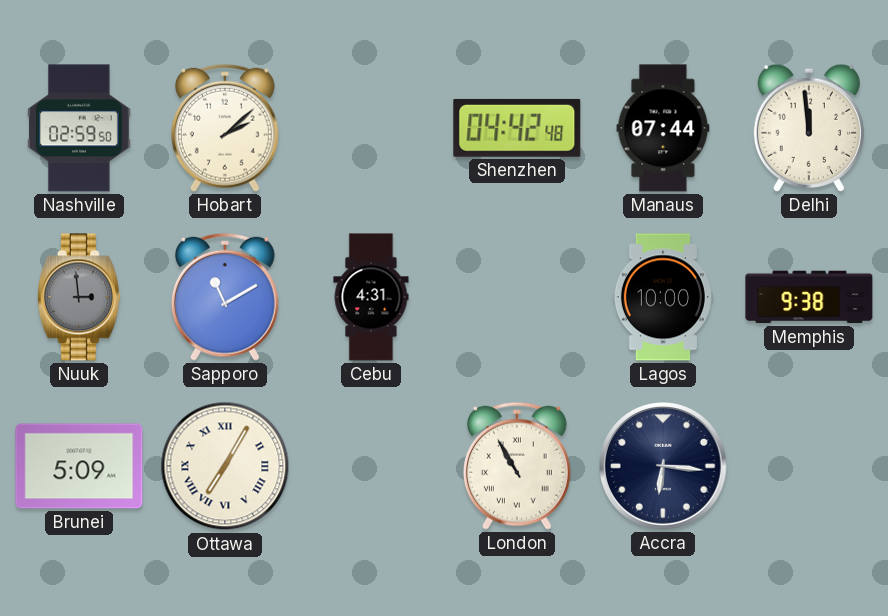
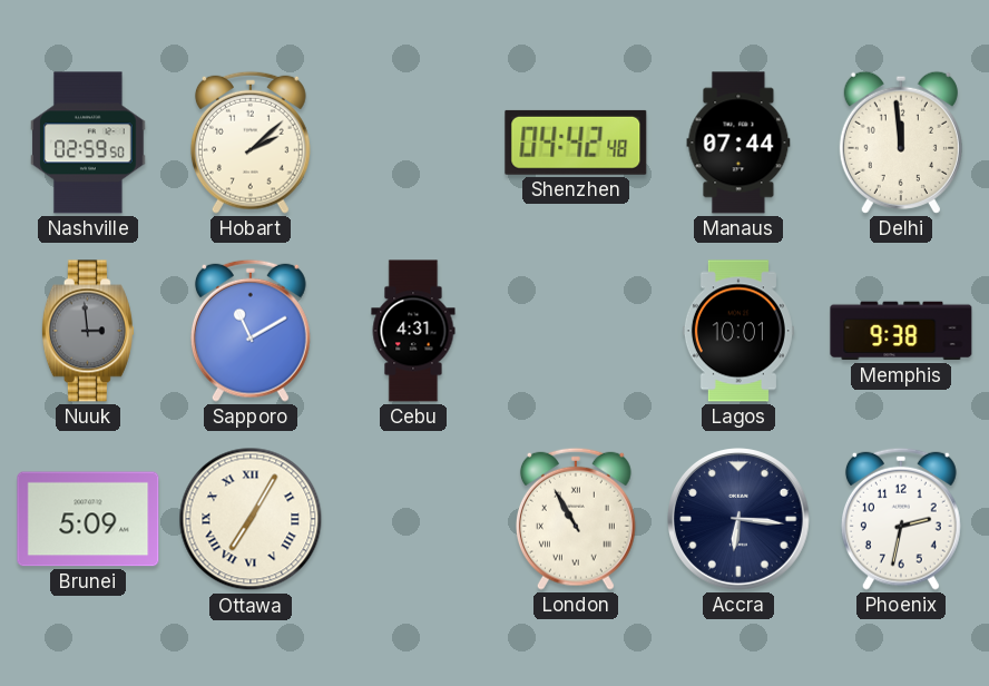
Lagos: 10:00 -> 10:01
Phoenix: none -> 2:32
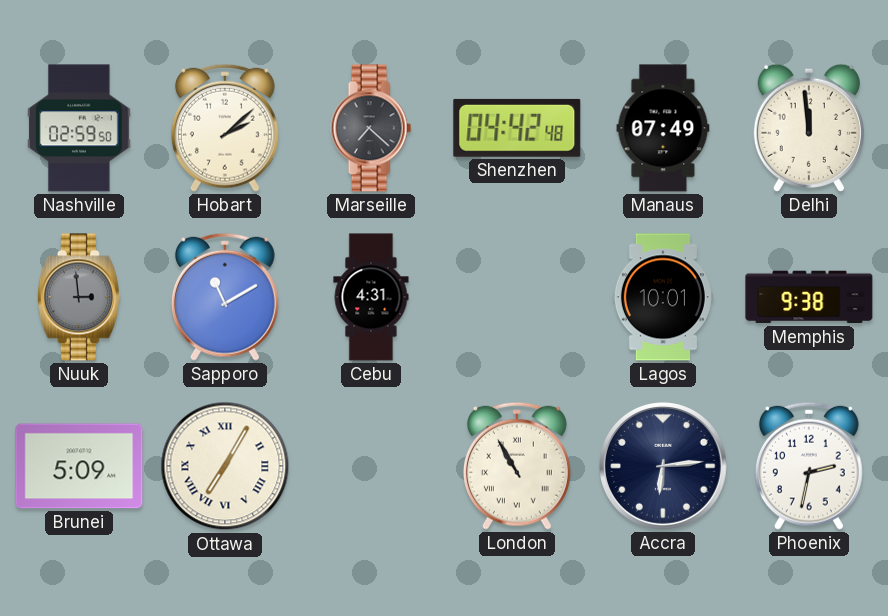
Marseille: none -> 7:22
Manaus: 07:44 -> 07:49
Accra: 6:16 -> 6:14
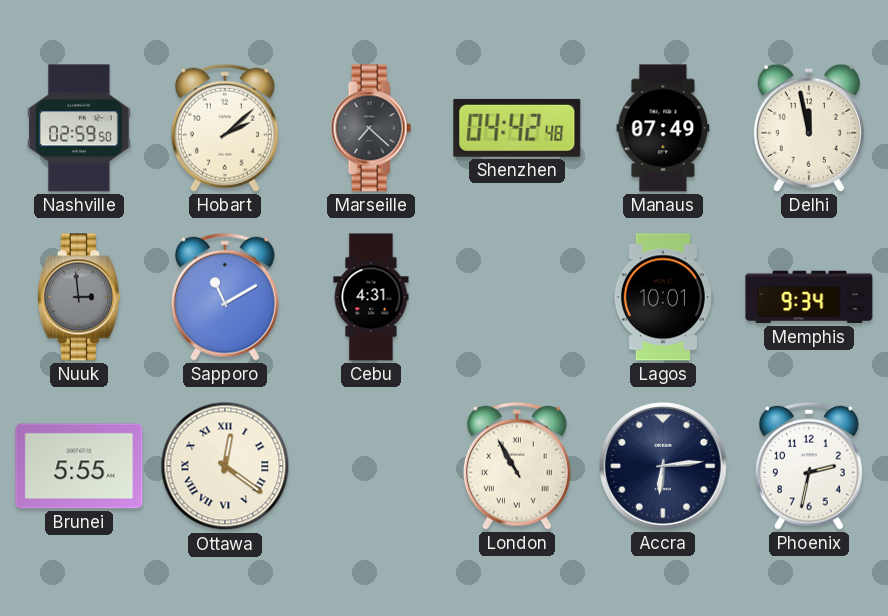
Delhi: 11:59 -> 11:58
Memphis: 9:38 -> 9:34
Brunei: 5:09 -> 5:55
Ottawa: 7:05 -> 12:21
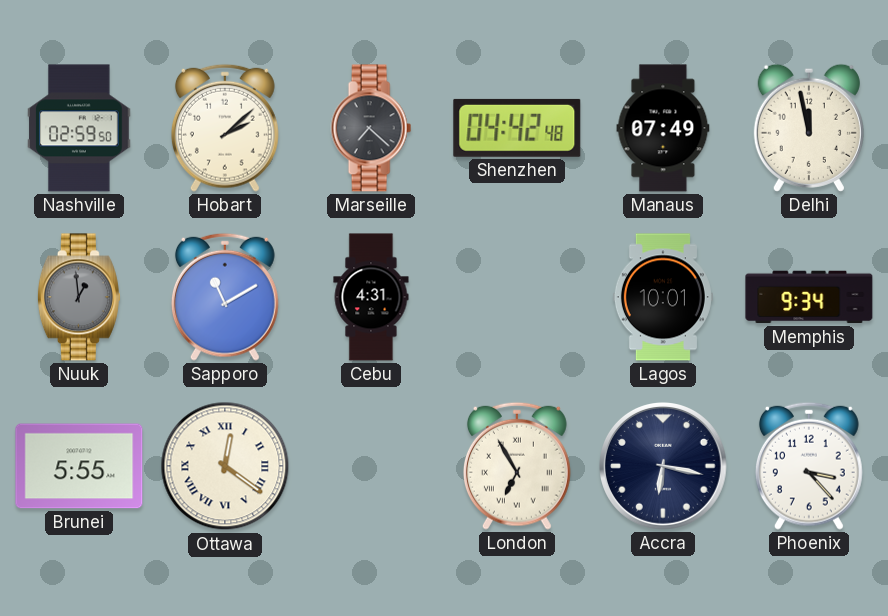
Nuuk: 2:59 -> 12:59
London: 10:55 -> 6:55
Accra: 6:14 -> 6:17
Phoenix: 2:32 -> 3:23
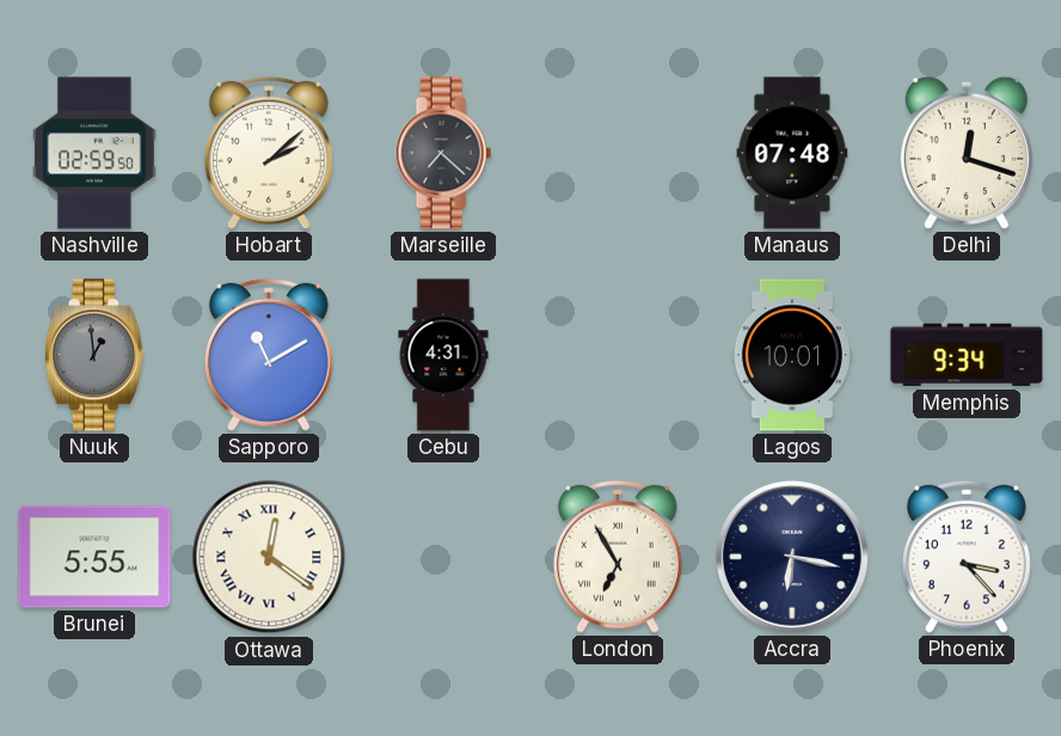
Shenzhen: 04:42 -> none
Manaus: 07:49 -> 07:48
Delhi: 11:58 -> 12:18
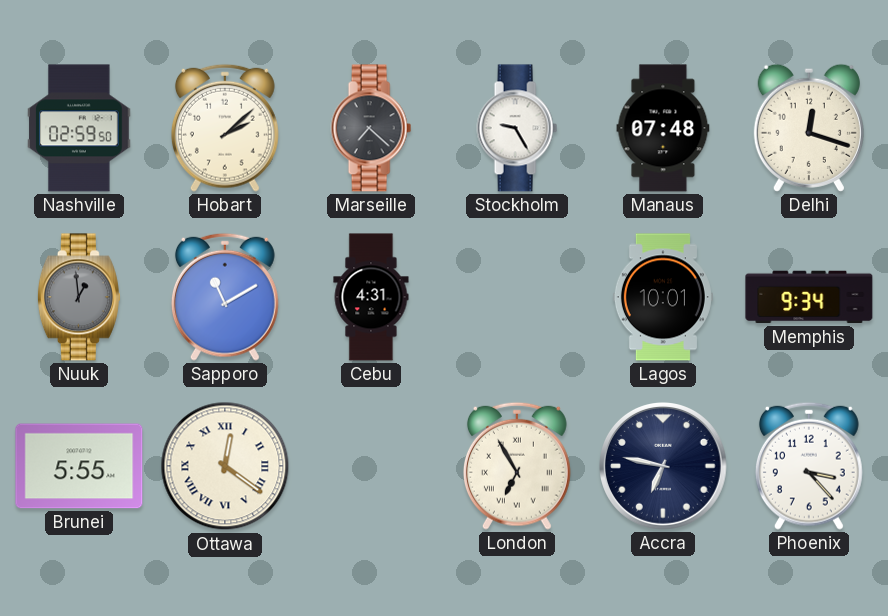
Stockholm: none -> 9:25
Accra: 6:17 -> 6:47
